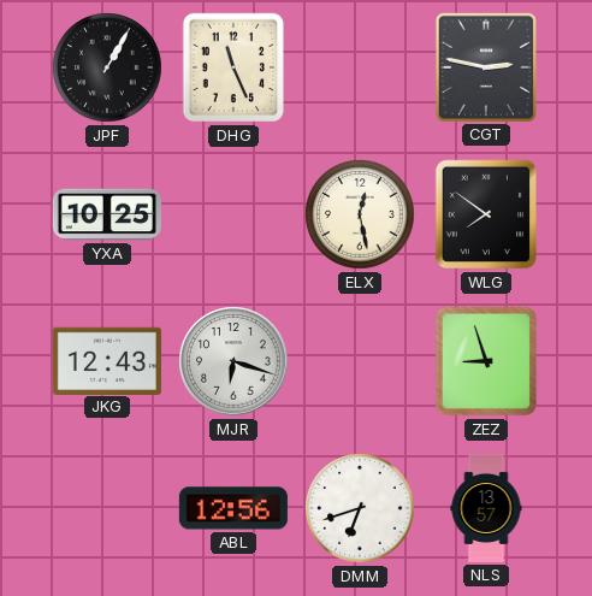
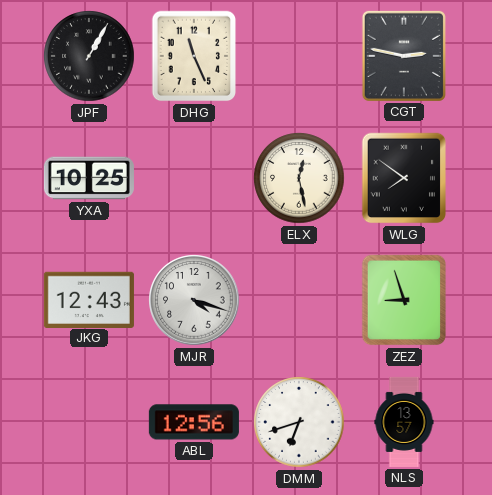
MJR: 6:18 -> 4:18
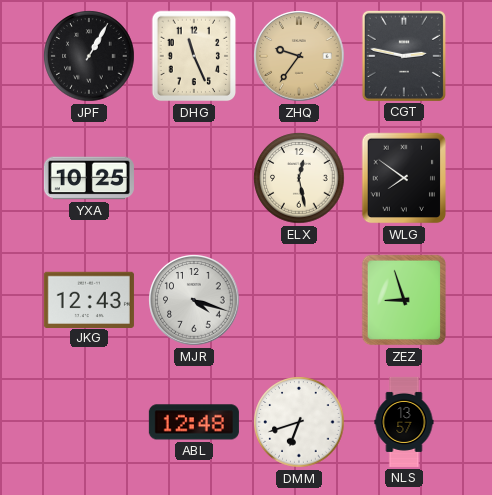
ZHQ: none -> 9:36
ABL: 12:56 -> 12:48
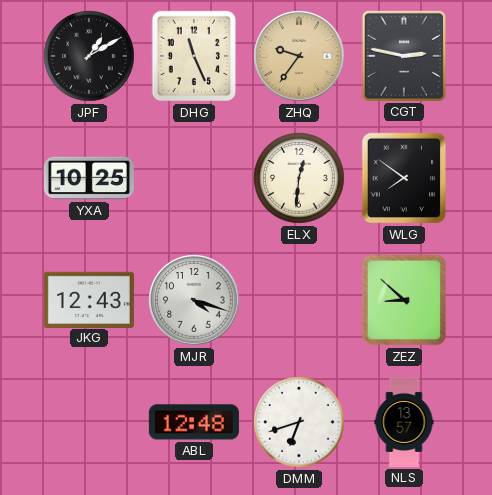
JPF: 1:05 -> 1:10
ELX: 12:28 -> 12:31
ZEZ: 8:57 -> 8:52
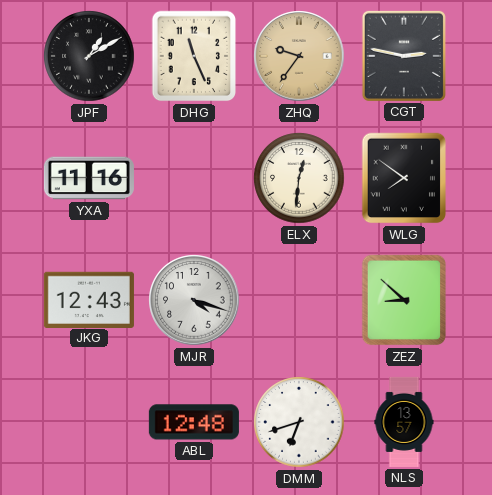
YXA: 10:25 -> 11:16
